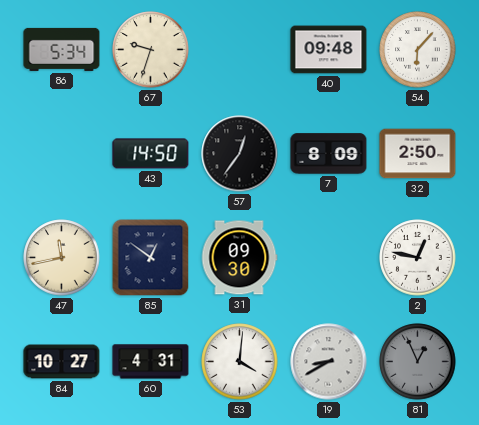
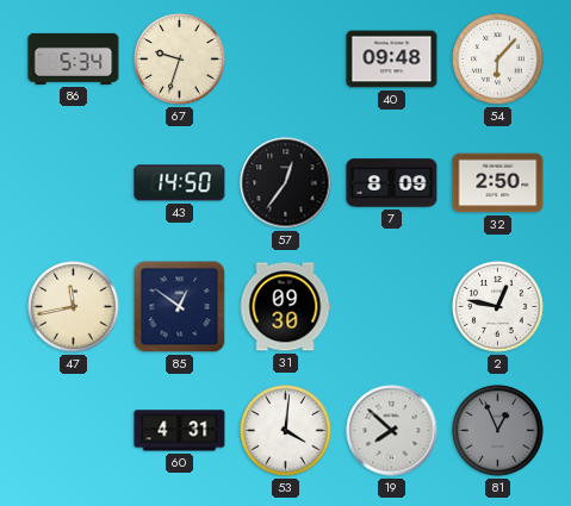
84: 10:27 -> none
19: 8:40 -> 7:52
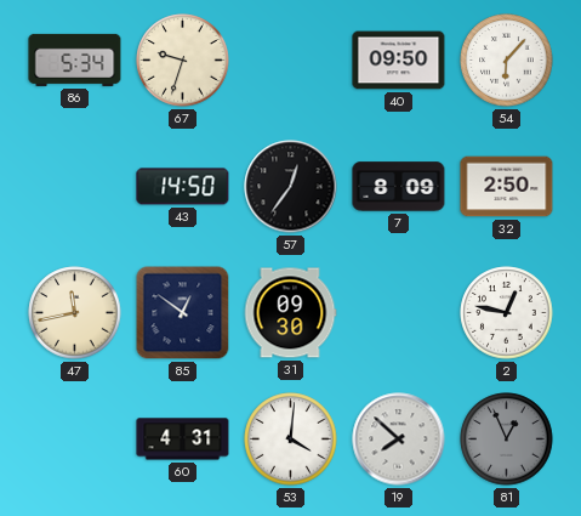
40: 09:48 -> 09:50
